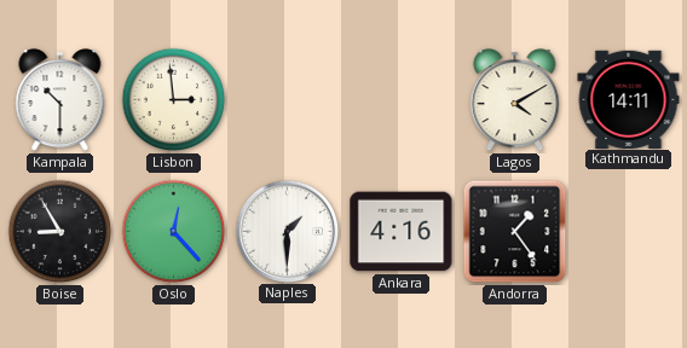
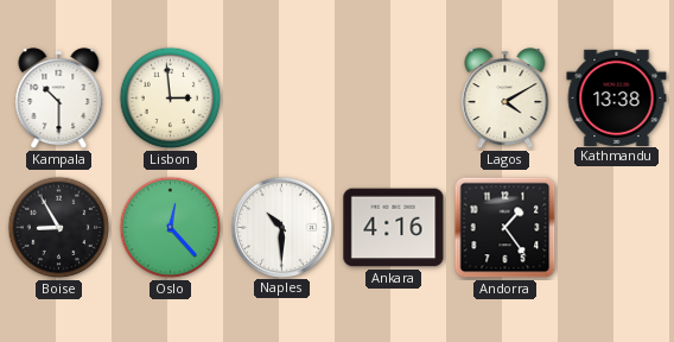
Kathmandu: 14:11 -> 13:38
Naples: 1:30 -> 10:30
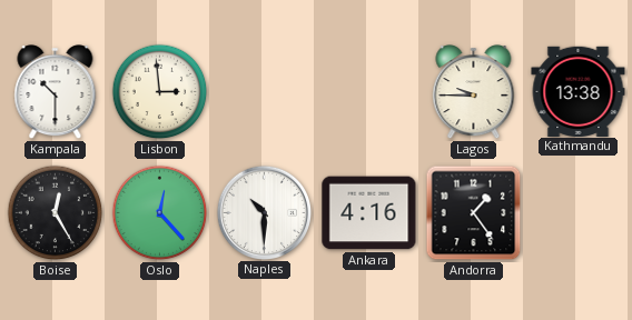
Lagos: 4:10 -> 9:45
Boise: 8:55 -> 12:25
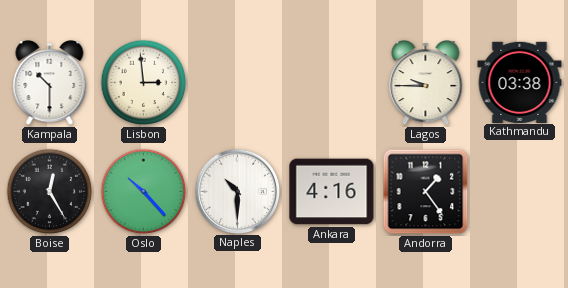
Kathmandu: 13:38 -> 03:38
Oslo: 12:23 -> 10:23
